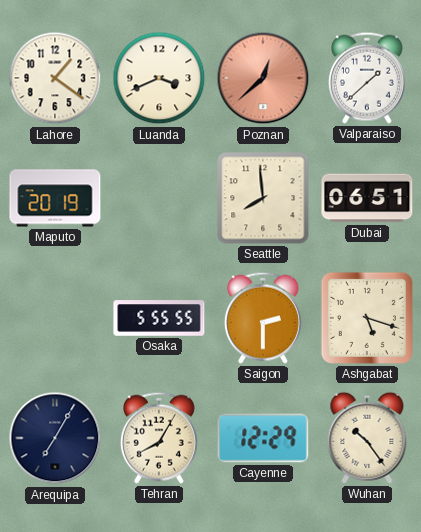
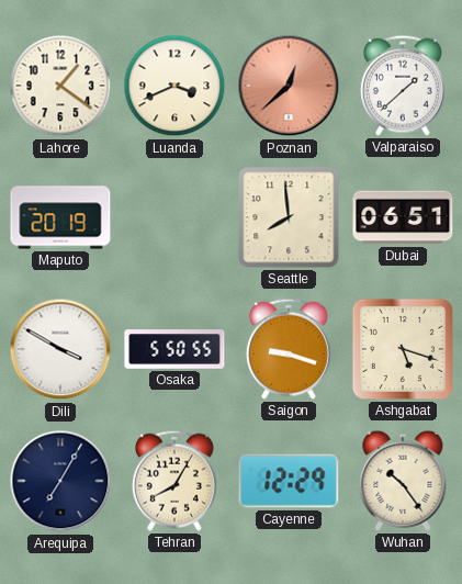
Dili: none -> 3:50
Osaka: 5:55 -> 5:50
Saigon: 2:30 -> 9:18
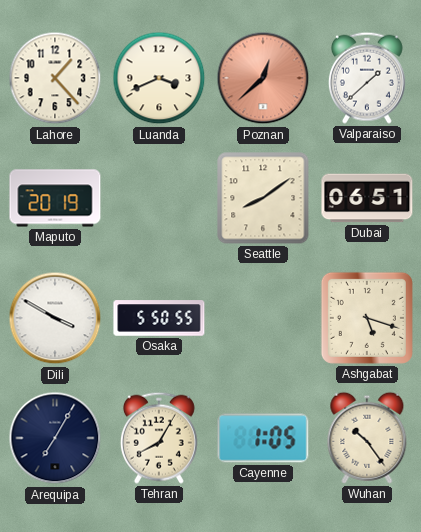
Lahore: 1:21 -> 1:23
Seattle: 7:59 -> 8:09
Saigon: 9:18 -> none
Cayenne: 12:29 -> 1:05
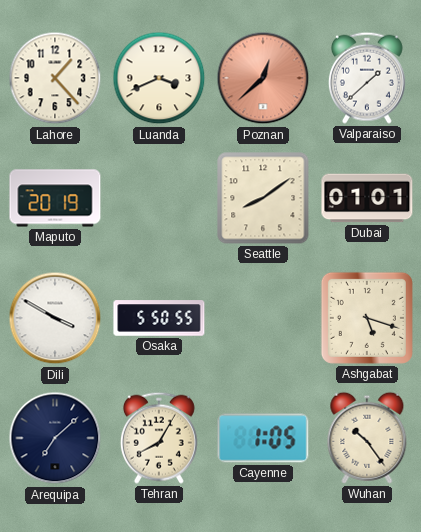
Dubai: 06:51 -> 01:01
Arequipa: 7:05 -> 7:08
